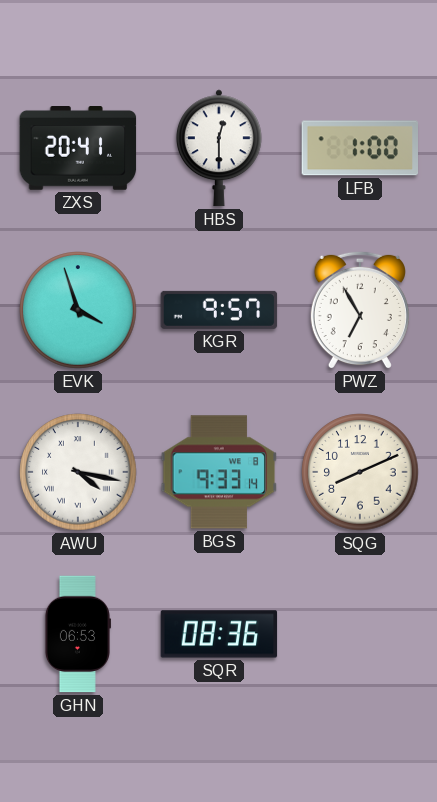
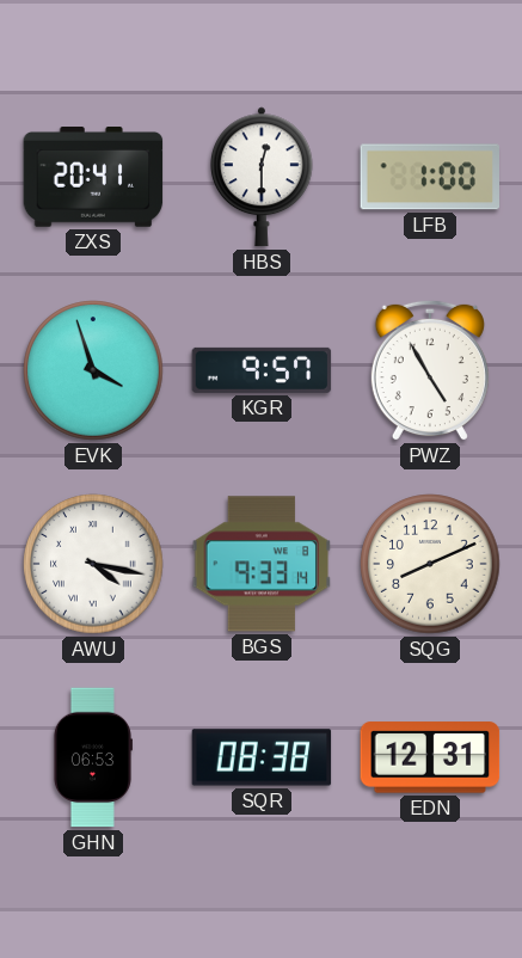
PWZ: 6:55 -> 4:55
SQR: 08:36 -> 08:38
EDN: none -> 12:31
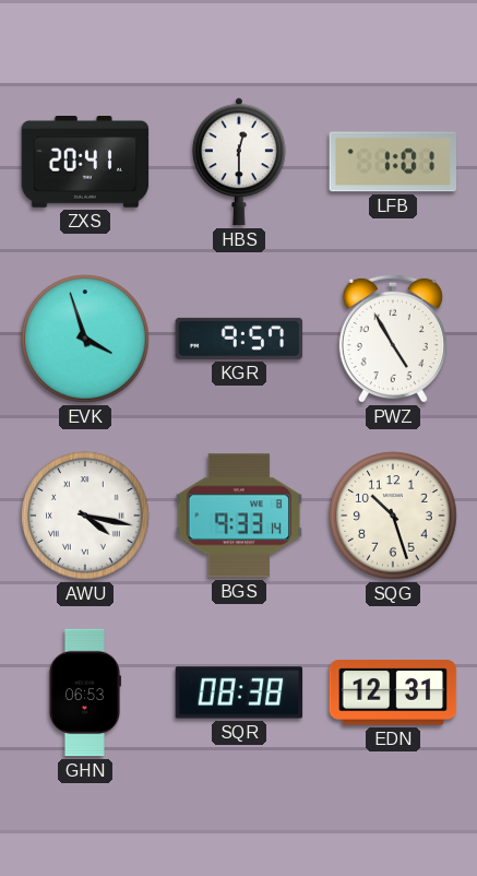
LFB: 1:00 -> 1:01
SQG: 8:11 -> 10:27
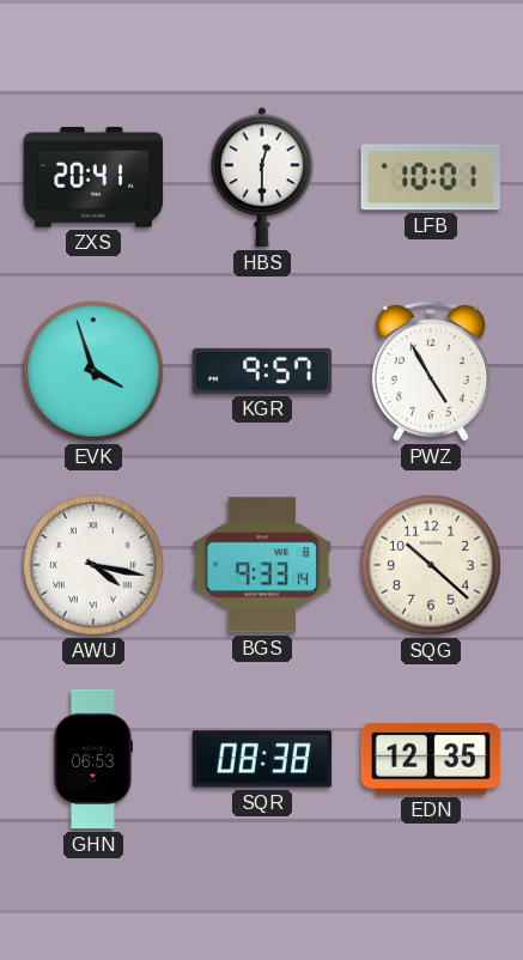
LFB: 1:01 -> 10:01
SQG: 10:27 -> 10:22
EDN: 12:31 -> 12:35
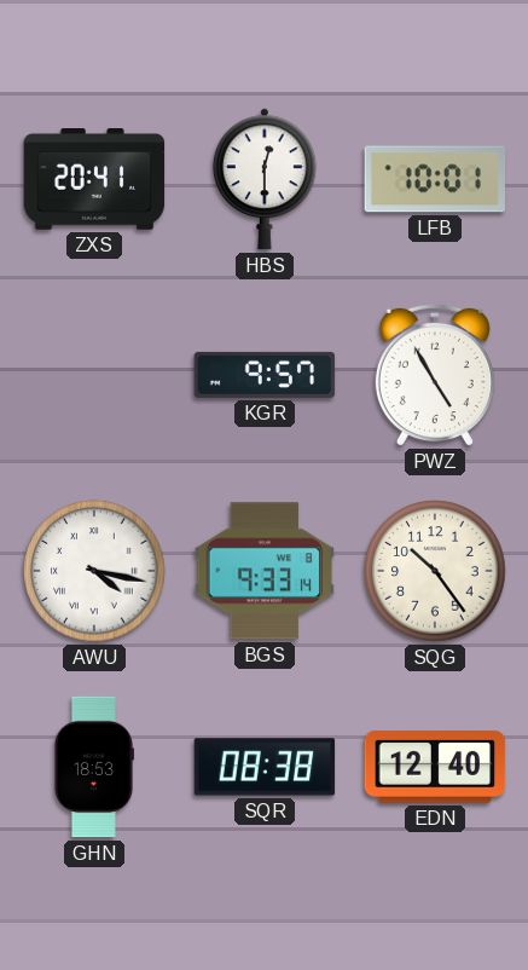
EVK: 3:57 -> none
SQG: 10:22 -> 10:24
GHN: 06:53 -> 18:53
EDN: 12:35 -> 12:40
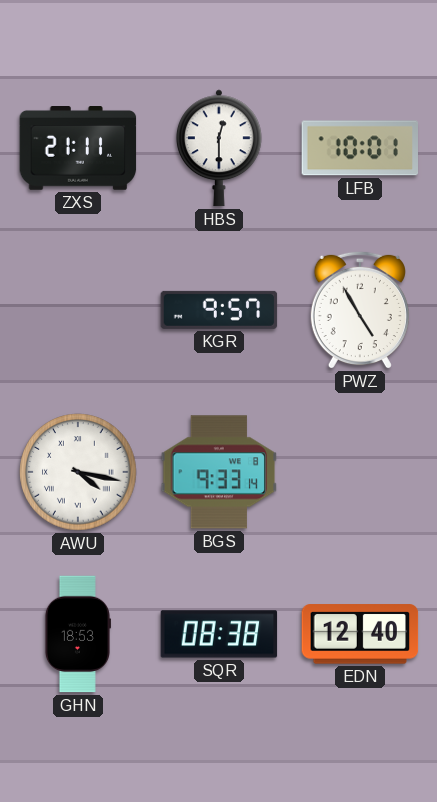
ZXS: 20:41 -> 21:11
SQG: 10:24 -> none
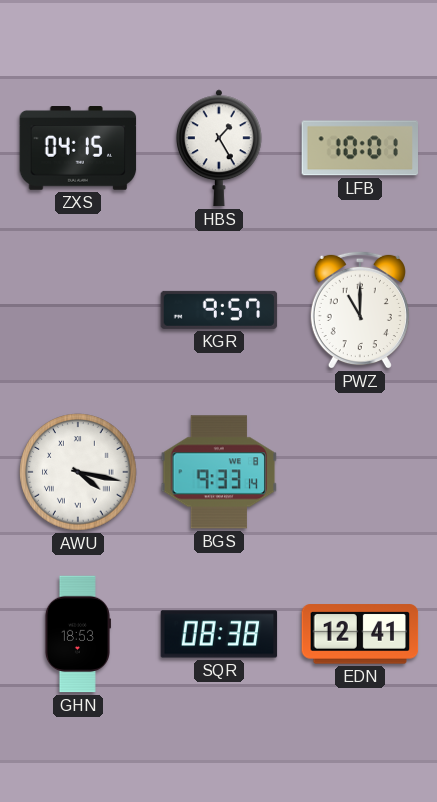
ZXS: 21:11 -> 04:15
HBS: 12:30 -> 1:25
PWZ: 4:55 -> 11:00
EDN: 12:40 -> 12:41
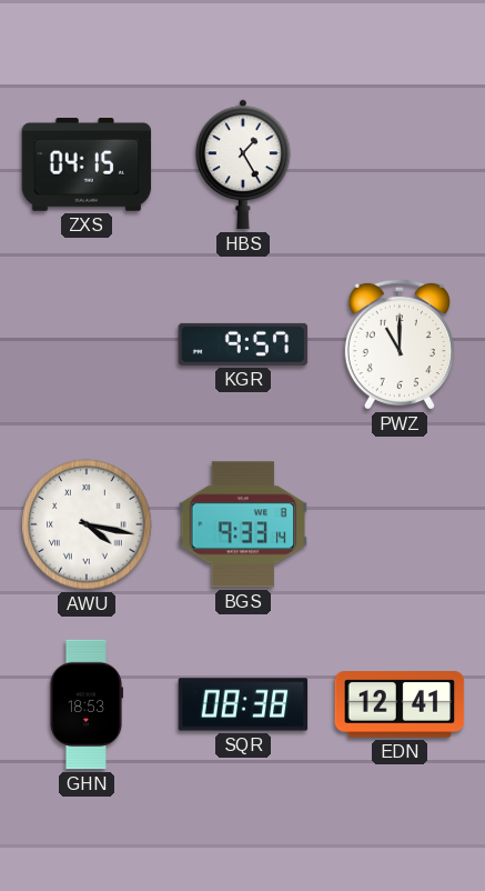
LFB: 10:01 -> none
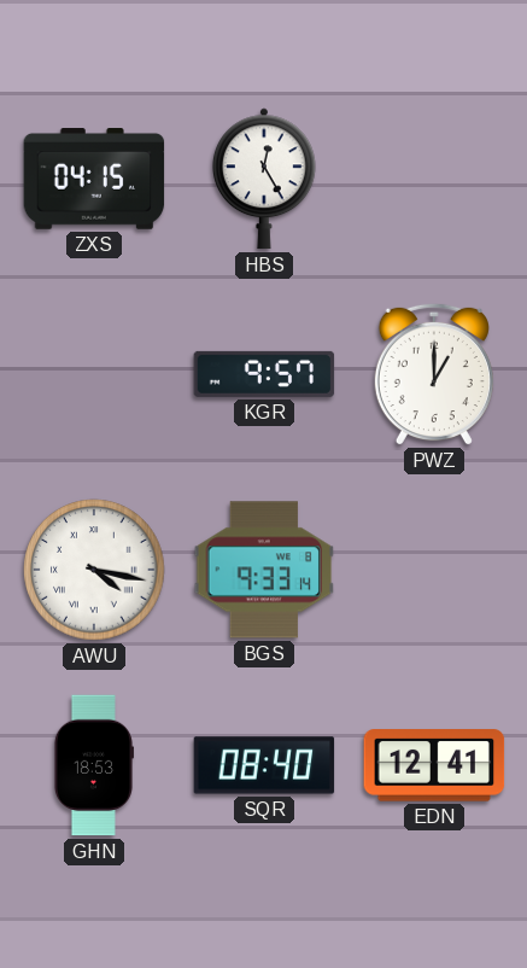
HBS: 1:25 -> 12:25
PWZ: 11:00 -> 1:00
SQR: 08:38 -> 08:40
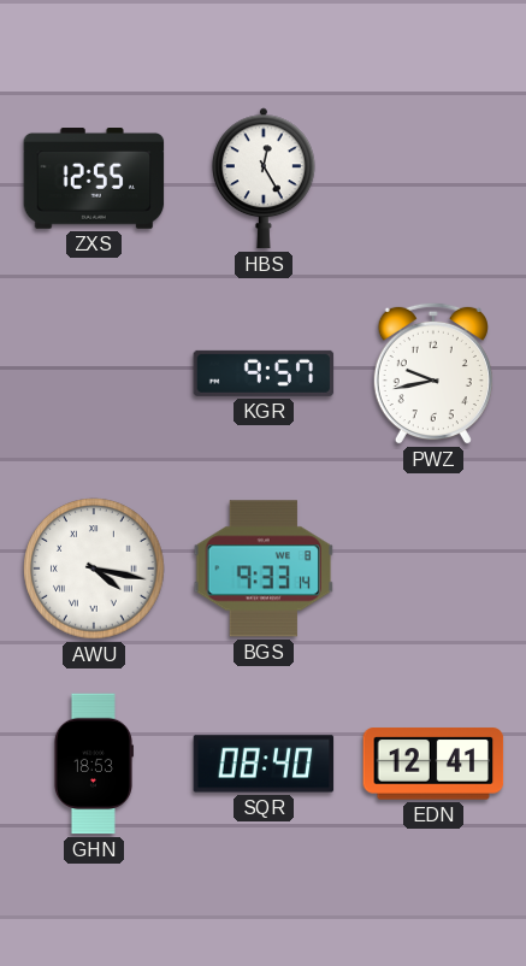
ZXS: 04:15 -> 12:55
PWZ: 1:00 -> 9:43
